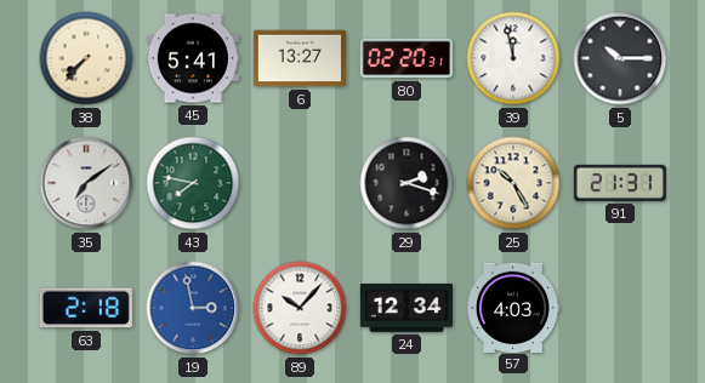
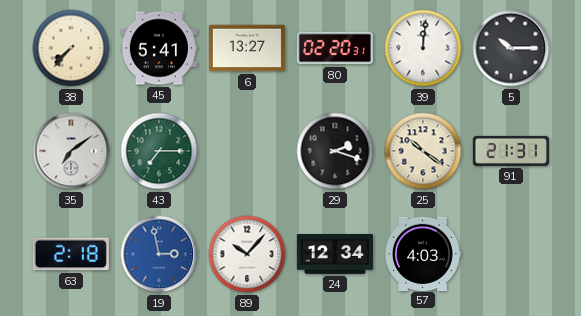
39: 11:58 -> 12:01
43: 7:47 -> 7:15
25: 10:25 -> 10:21
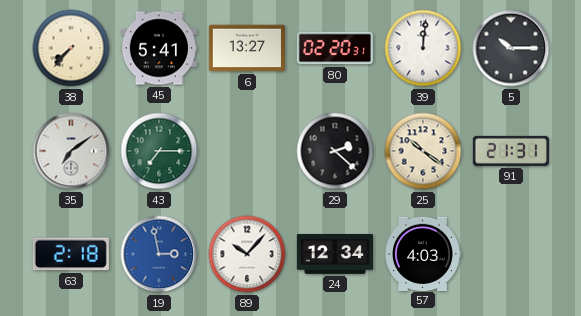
29: 2:18 -> 2:22
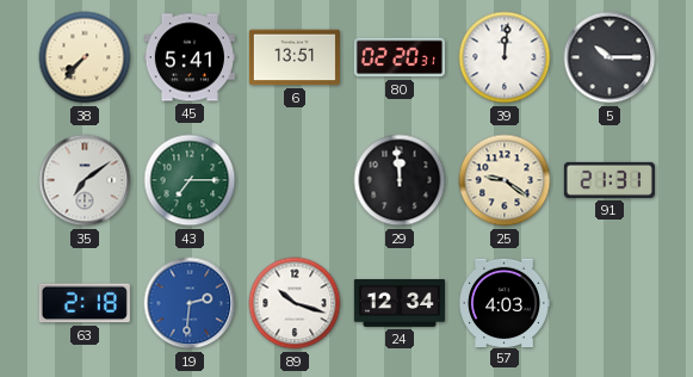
6: 13:27 -> 13:51
29: 2:22 -> 11:59
25: 10:21 -> 9:21
19: 2:58 -> 2:31
89: 10:07 -> 10:18
